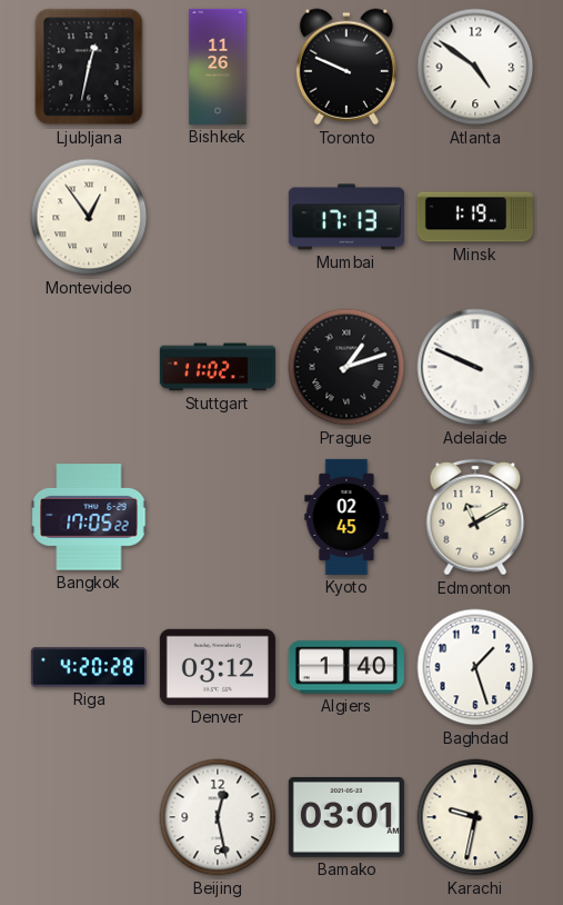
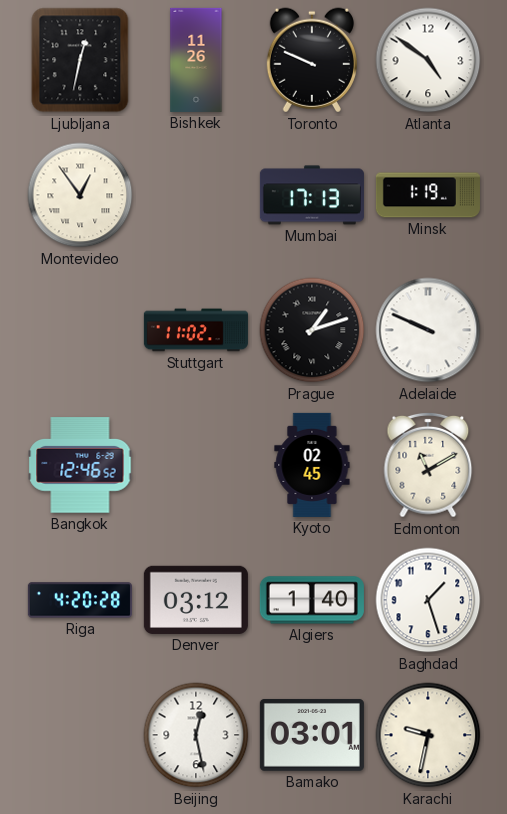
Bangkok: 17:05 -> 12:46
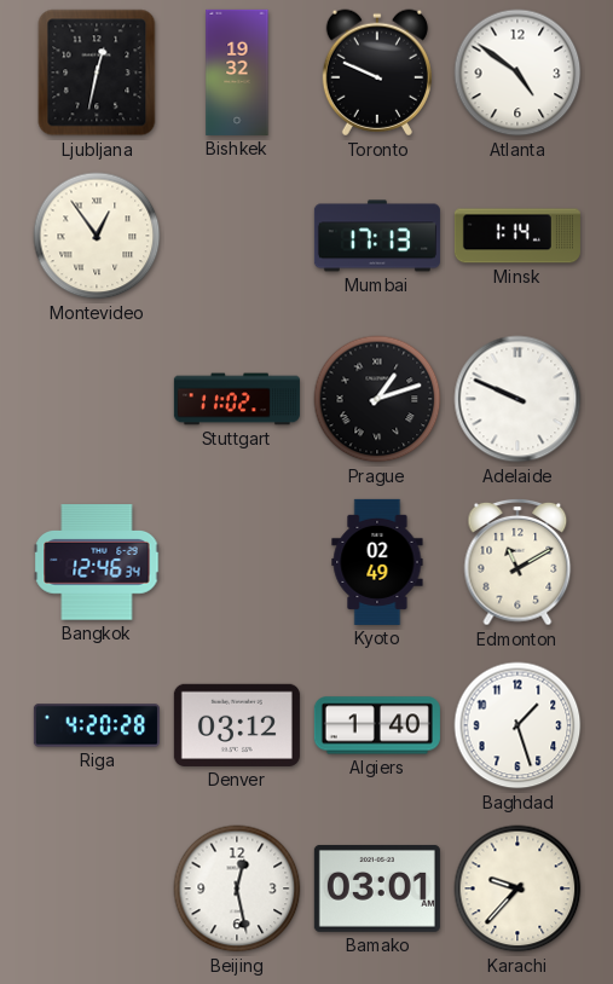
Bishkek: 11:26 -> 19:32
Minsk: 1:19 -> 1:14
Bangkok: 12:46:52 -> 12:46:34
Kyoto: 02:45 -> 02:49
Karachi: 9:32 -> 9:37
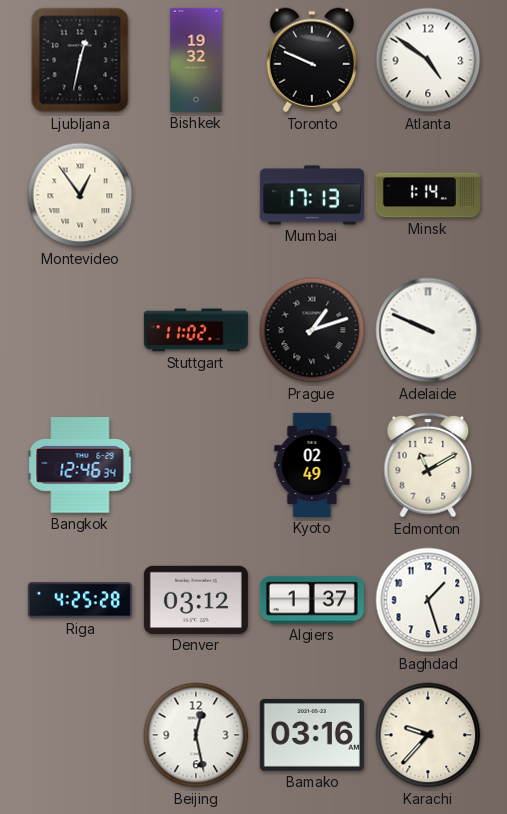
Riga: 4:20 -> 4:25
Algiers: 1:40 -> 1:37
Bamako: 03:01 -> 03:16
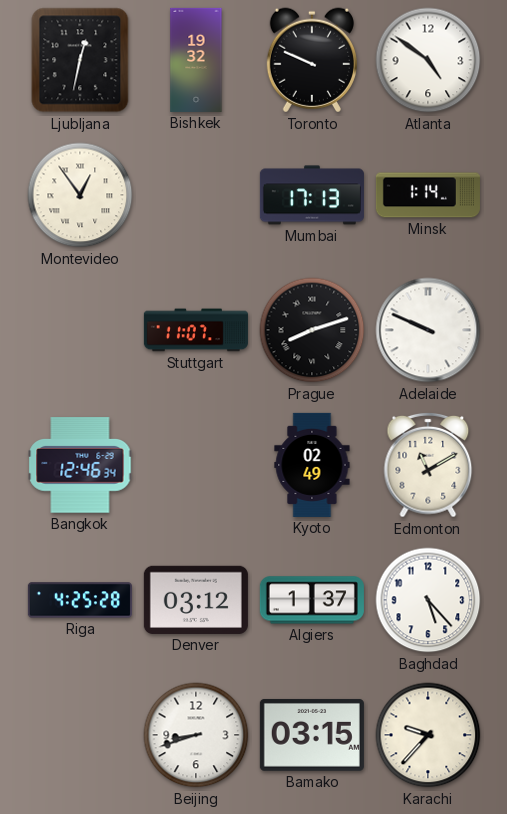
Stuttgart: 11:02 -> 11:07
Prague: 1:12 -> 8:12
Baghdad: 1:27 -> 5:23
Beijing: 12:28 -> 8:42
Bamako: 03:16 -> 03:15
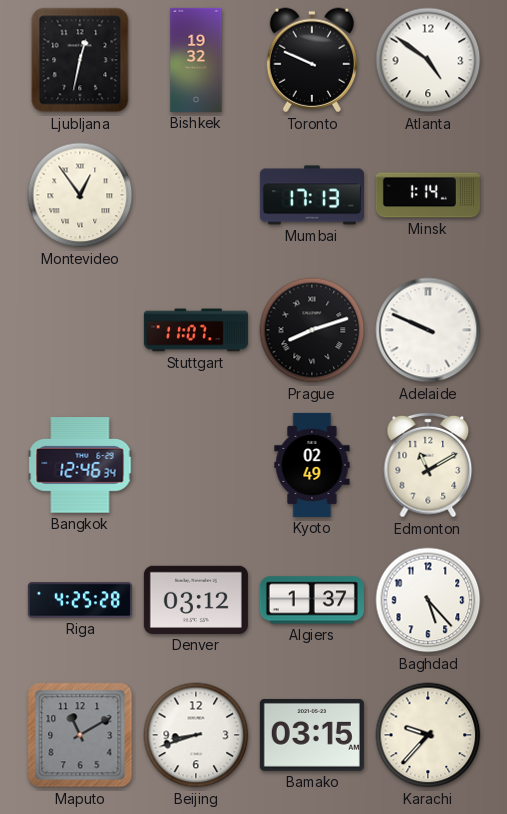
Maputo: none -> 11:10
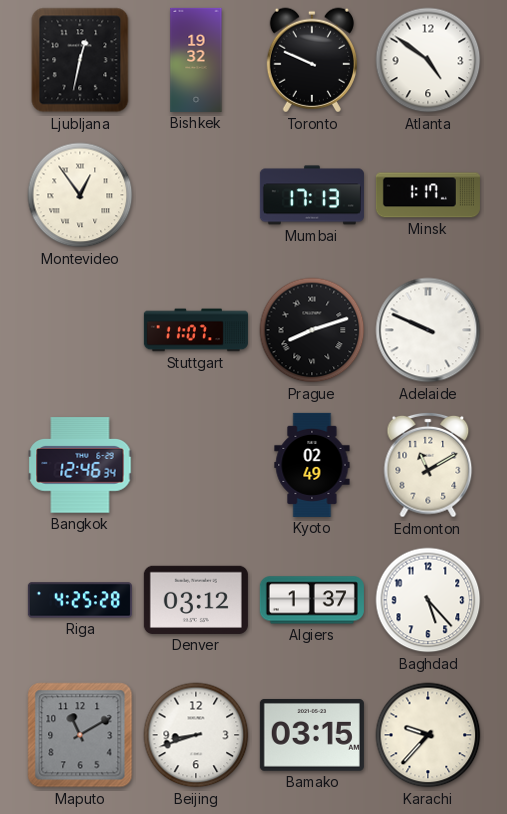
Minsk: 1:14 -> 1:17
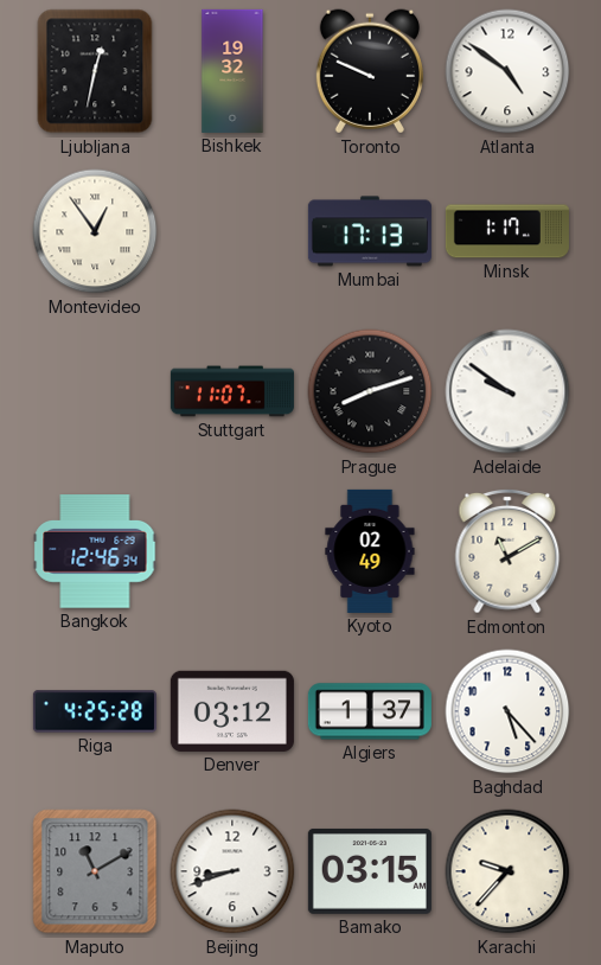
Adelaide: 9:49 -> 9:51
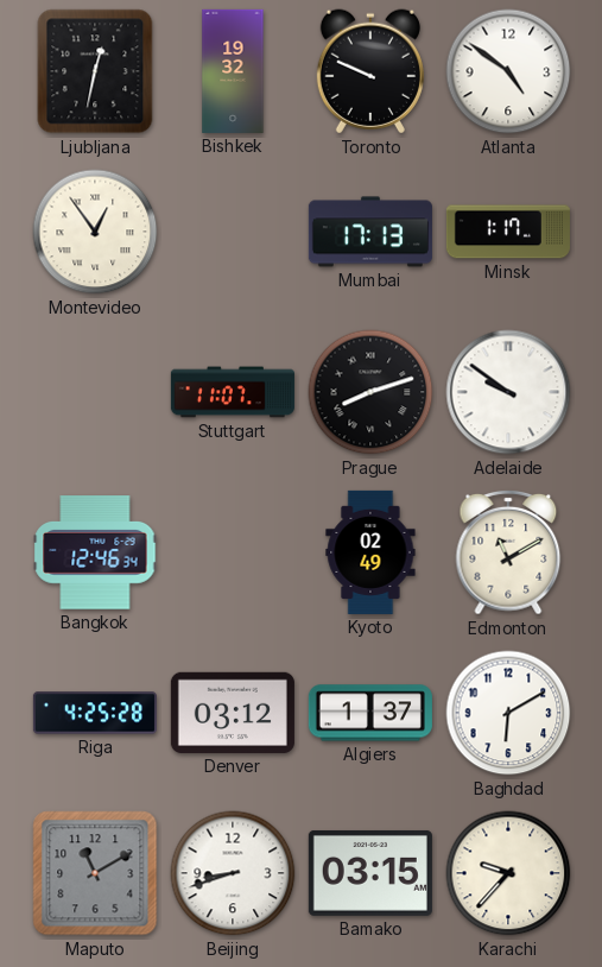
Baghdad: 5:23 -> 6:10
